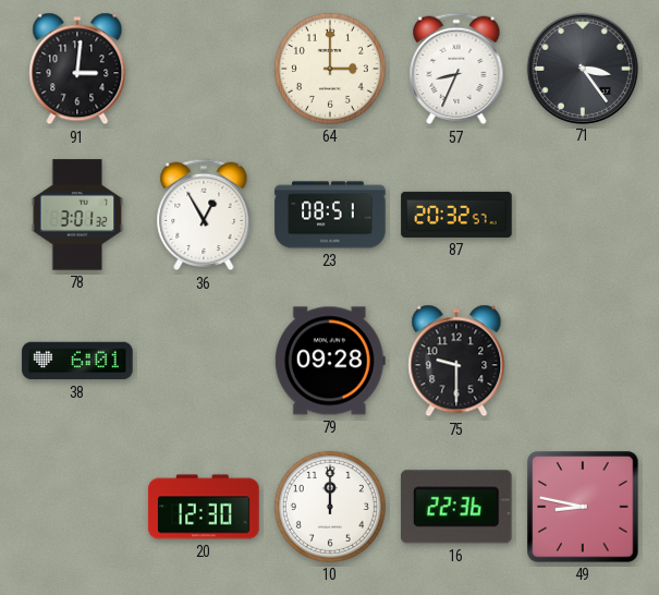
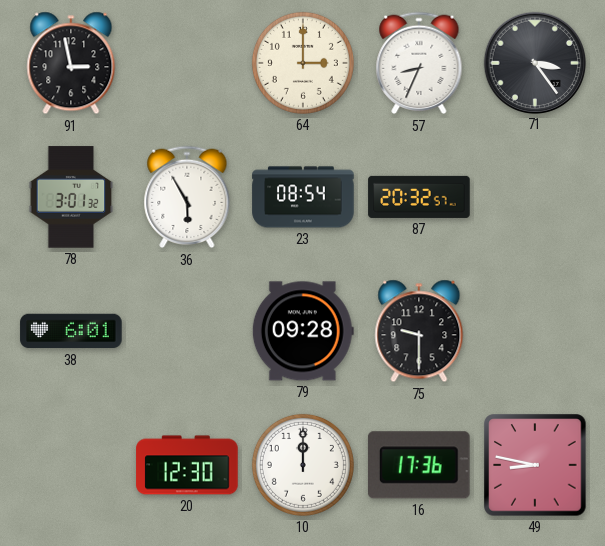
91: 3:01 -> 2:58
36: 12:55 -> 5:55
23: 08:51 -> 08:54
16: 22:36 -> 17:36
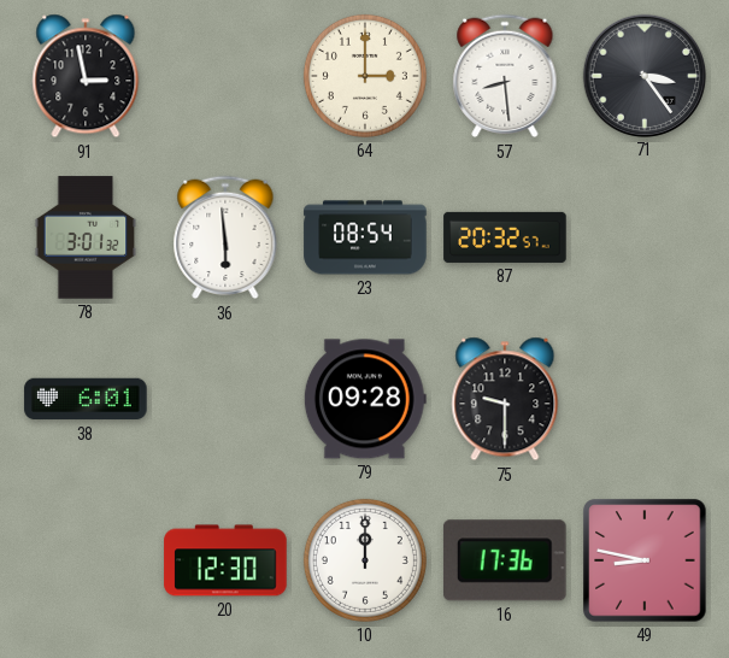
57: 8:34 -> 8:29
36: 5:55 -> 5:59
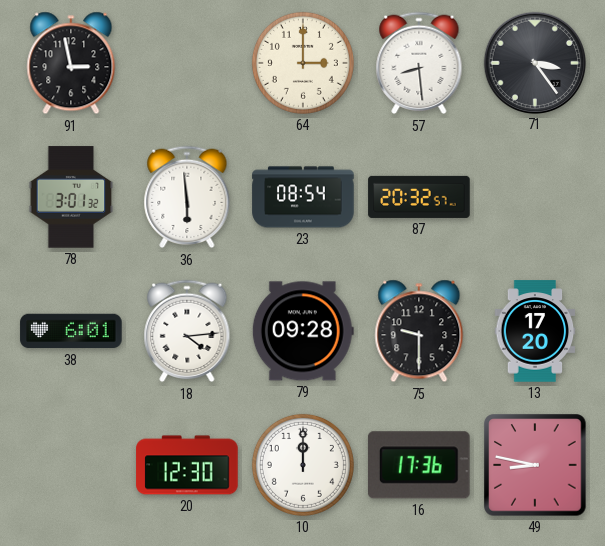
18: none -> 4:14
13: none -> 17:20
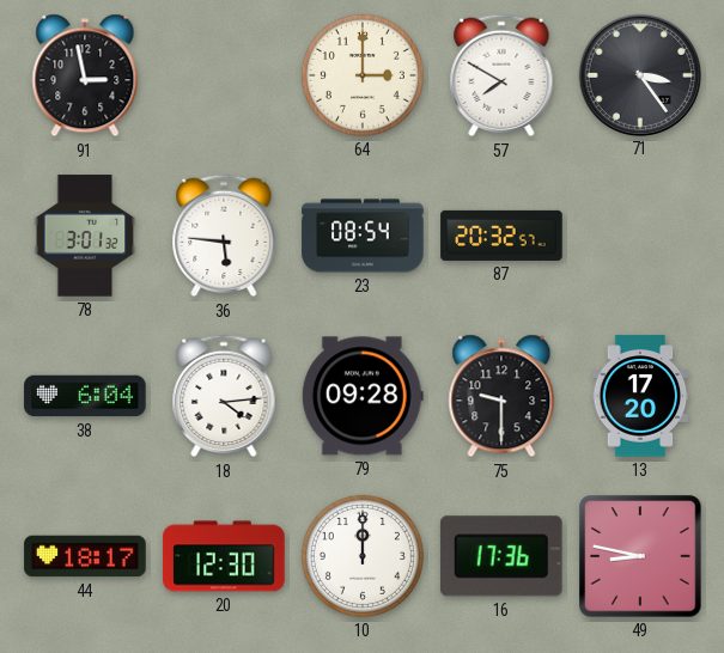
57: 8:29 -> 7:50
36: 5:59 -> 5:46
38: 6:01 -> 6:04
44: none -> 18:17
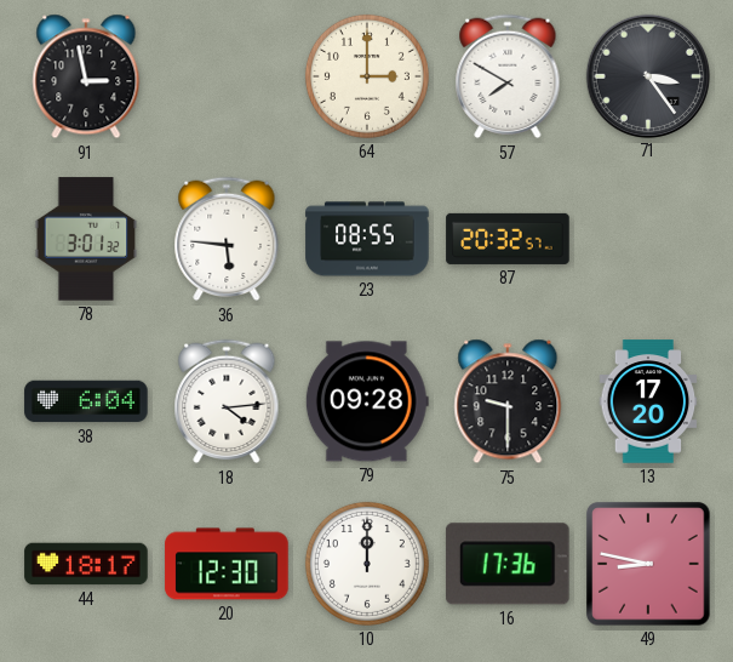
23: 08:54 -> 08:55
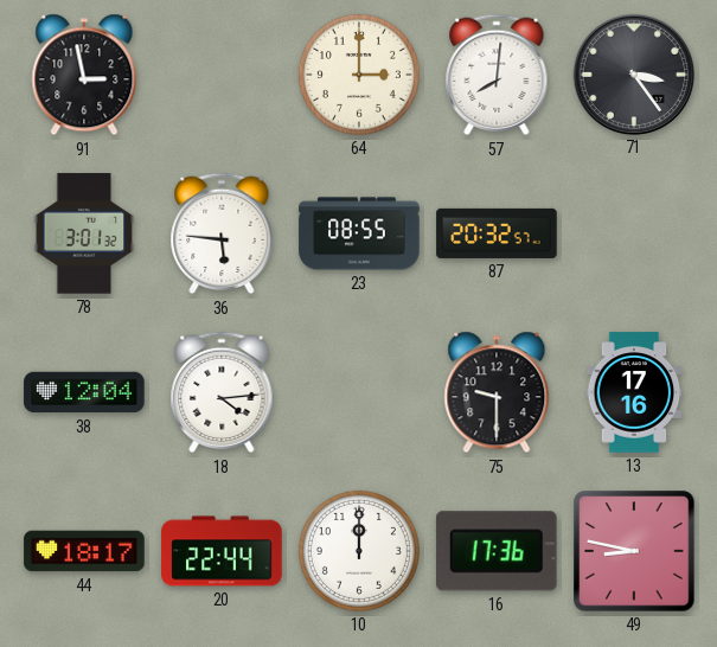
57: 7:50 -> 8:01
38: 6:04 -> 12:04
79: 09:28 -> none
13: 17:20 -> 17:16
20: 12:30 -> 22:44
